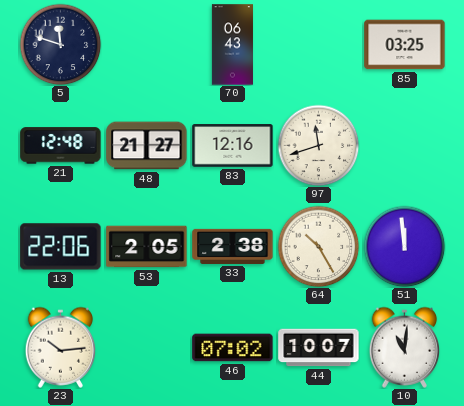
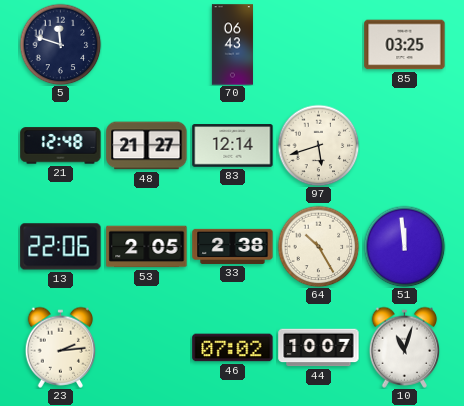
83: 12:16 -> 12:14
97: 11:42 -> 5:42
23: 10:14 -> 2:14
10: 11:01 -> 11:03
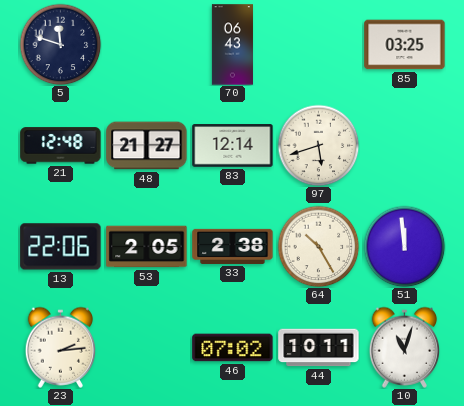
44: 10:07 -> 10:11
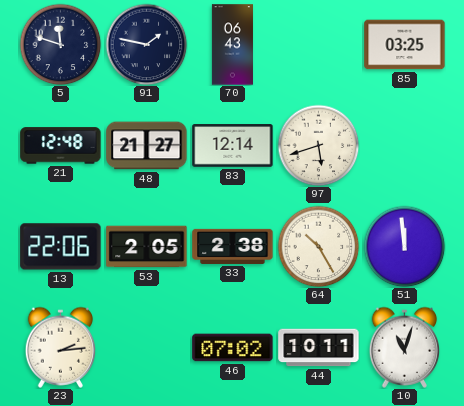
91: none -> 1:47
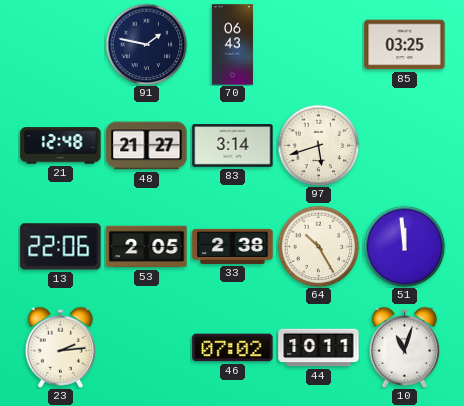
5: 11:48 -> none
83: 12:14 -> 3:14
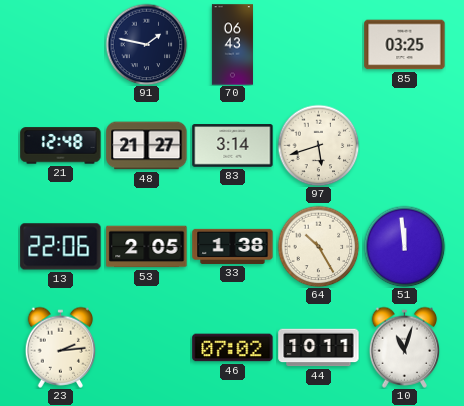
33: 2:38 -> 1:38
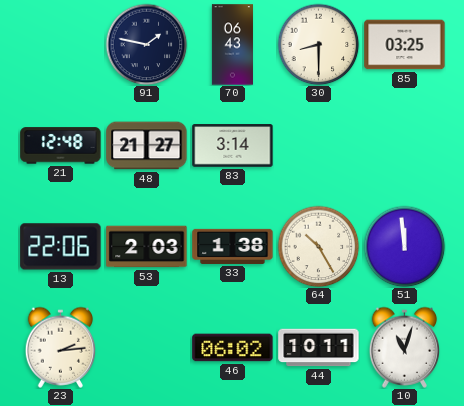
30: none -> 8:30
97: 5:42 -> none
53: 2:05 -> 2:03
46: 07:02 -> 06:02
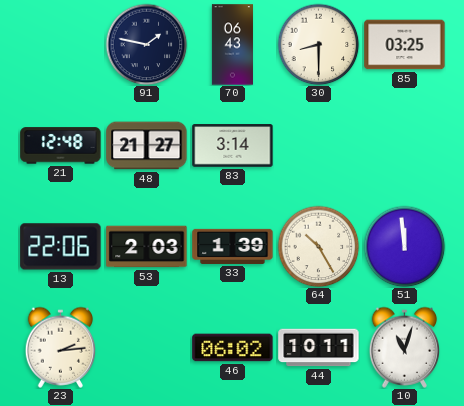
33: 1:38 -> 1:39
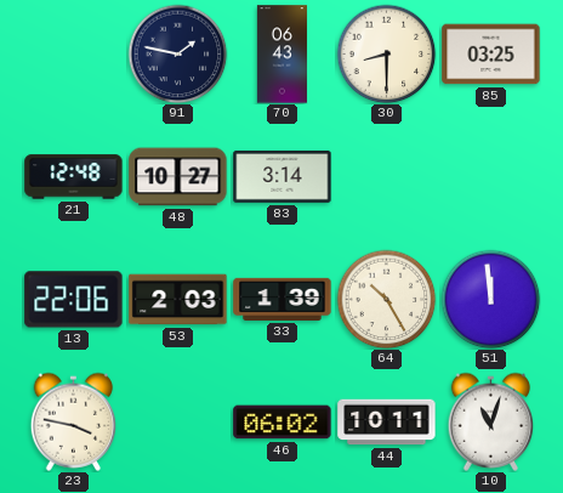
48: 21:27 -> 10:27
23: 2:14 -> 3:47
